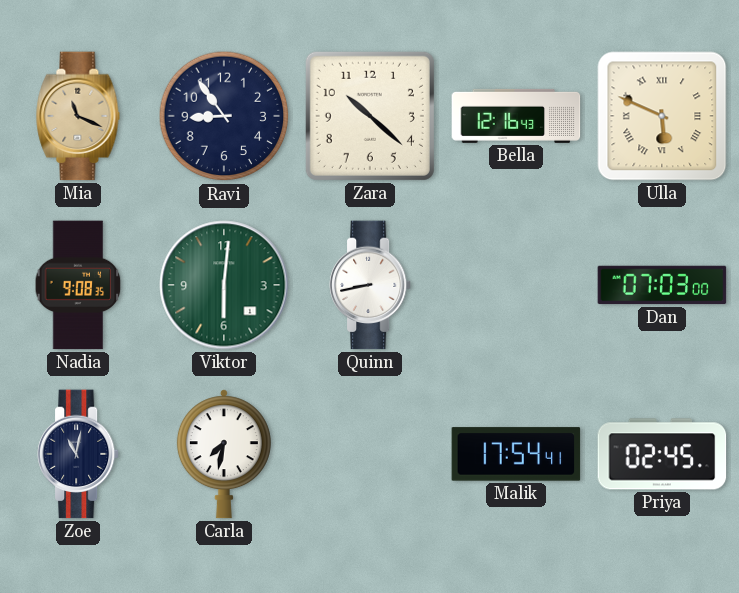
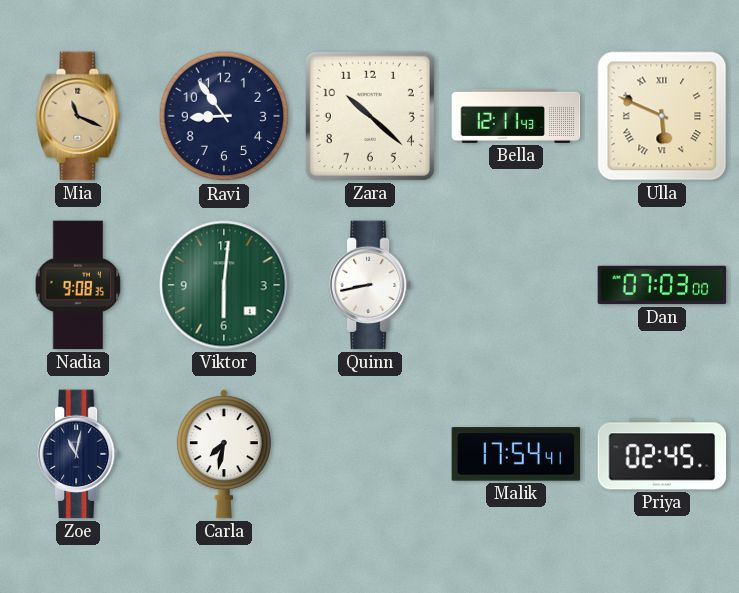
Bella: 12:16 -> 12:11
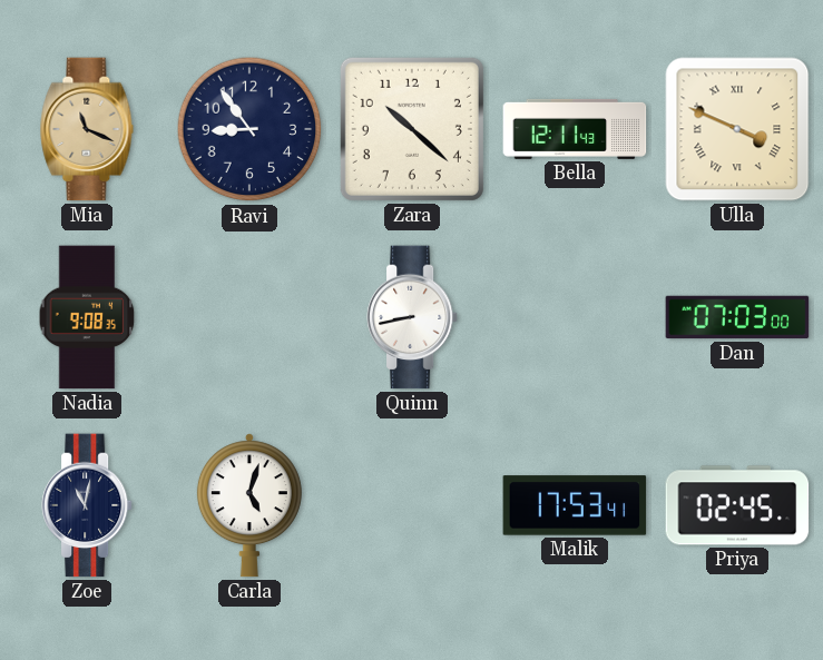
Ulla: 5:49 -> 3:49
Viktor: 6:01 -> none
Carla: 7:32 -> 5:03
Malik: 17:54 -> 17:53
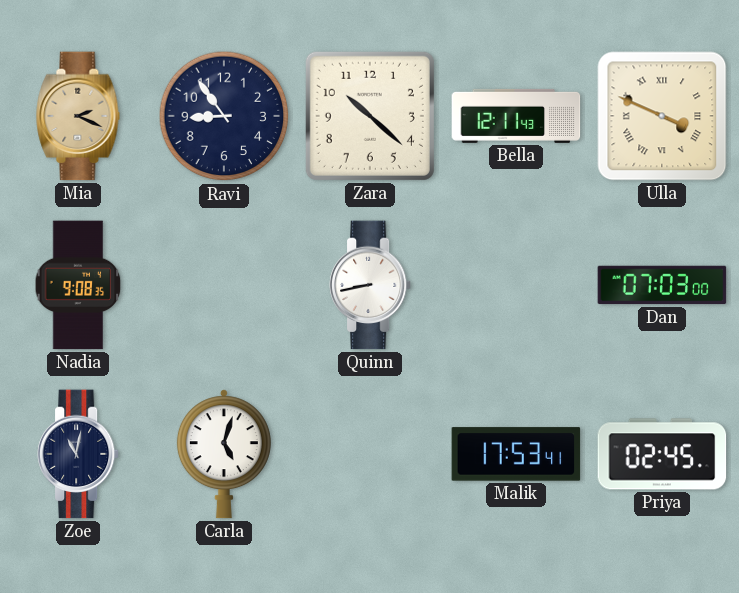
Mia: 11:19 -> 2:19
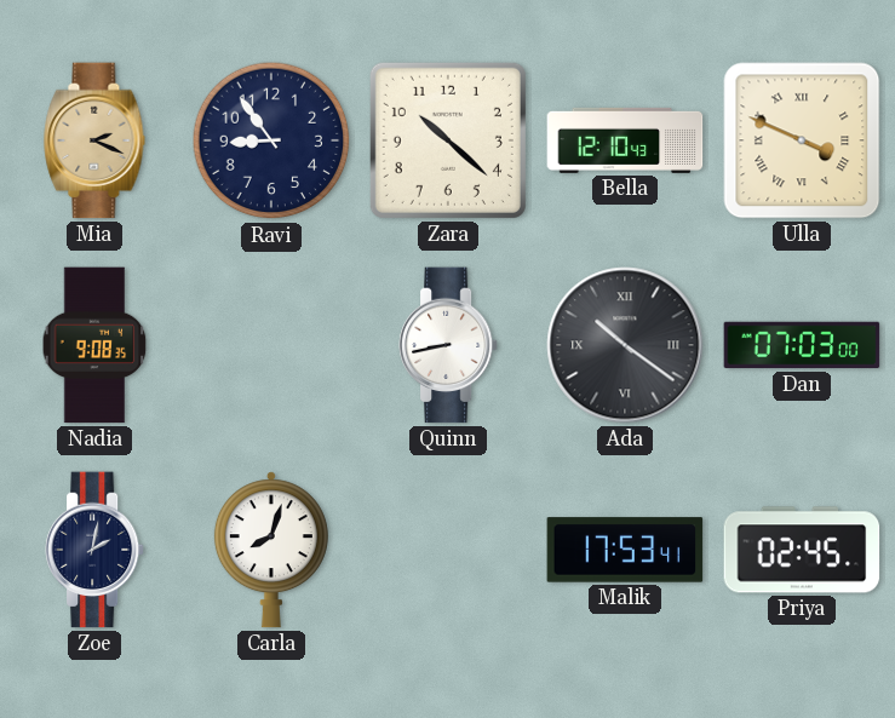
Bella: 12:11 -> 12:10
Ada: none -> 10:21
Zoe: 11:02 -> 2:02
Carla: 5:03 -> 8:03
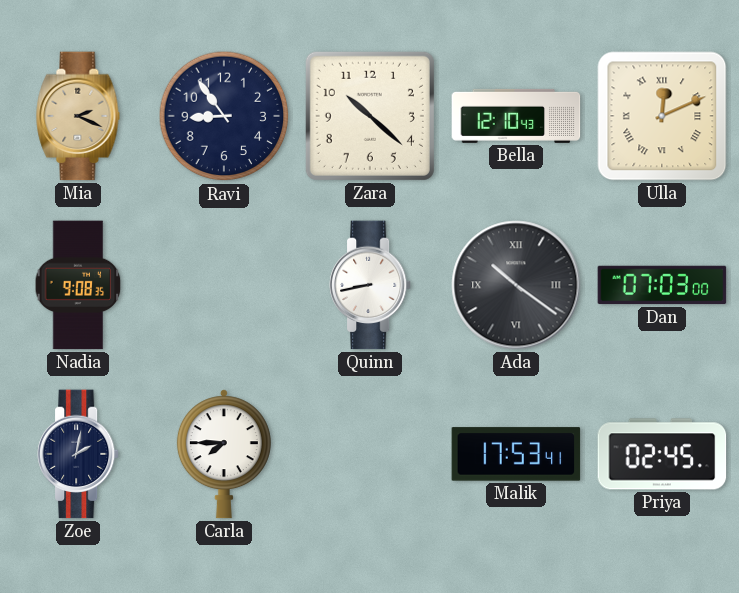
Ulla: 3:49 -> 12:11
Carla: 8:03 -> 7:45
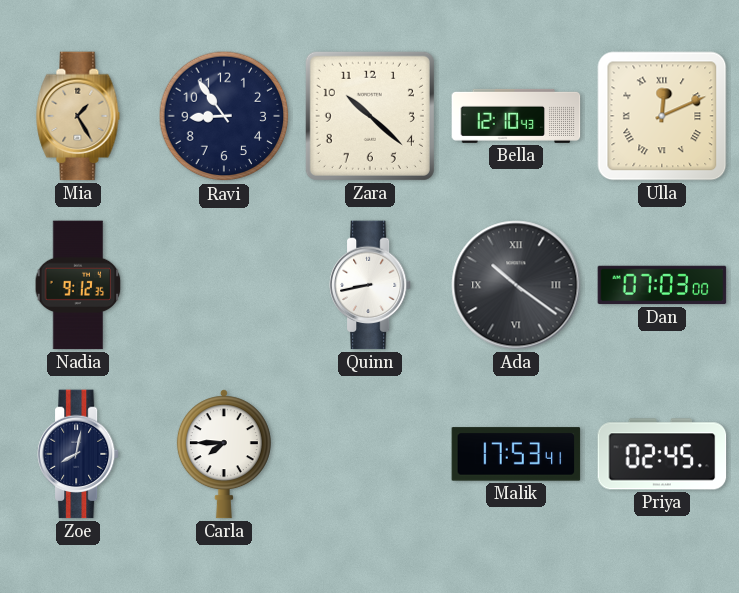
Mia: 2:19 -> 1:25
Nadia: 9:08 -> 9:12
Zoe: 2:02 -> 8:02
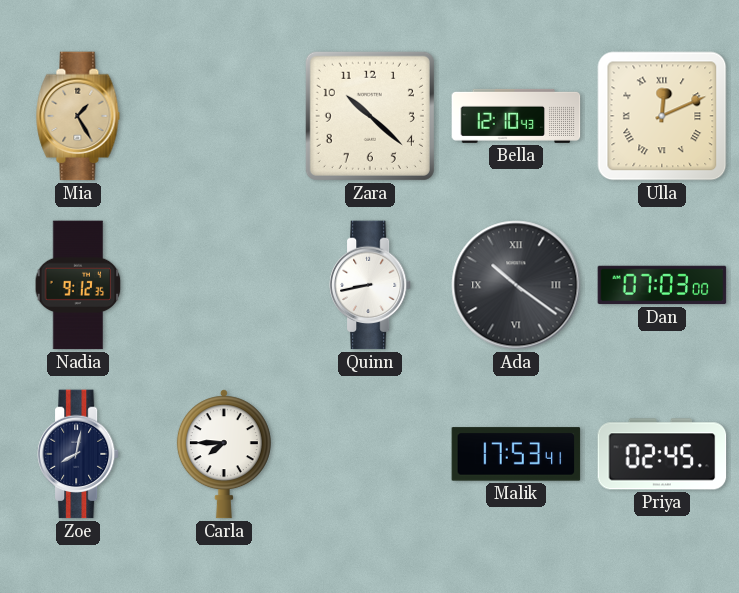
Ravi: 8:54 -> none
